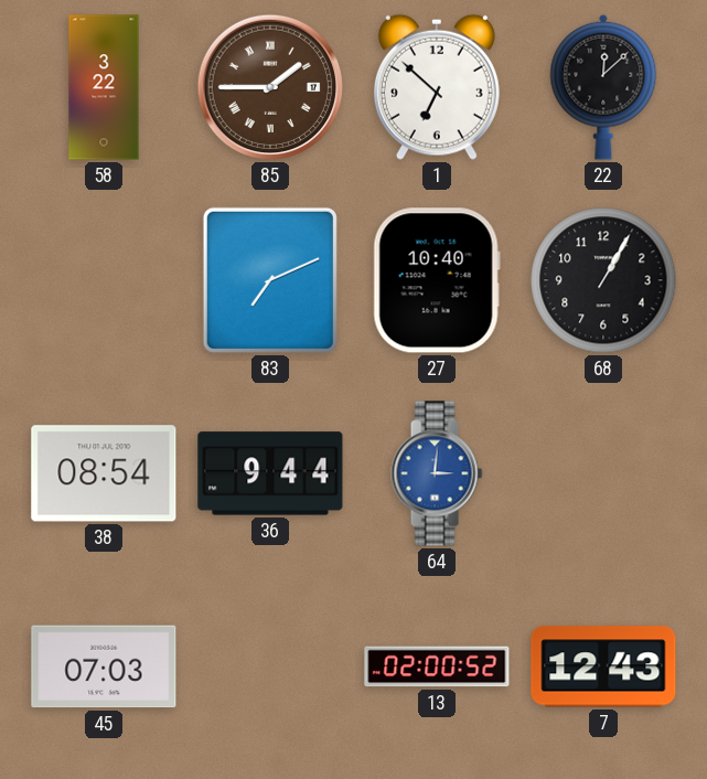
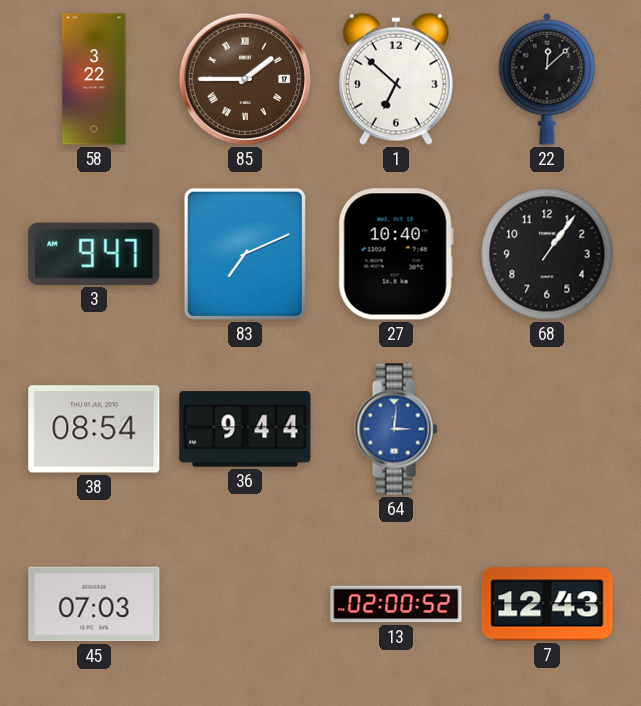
3: none -> 9:47
68: 1:05 -> 1:06
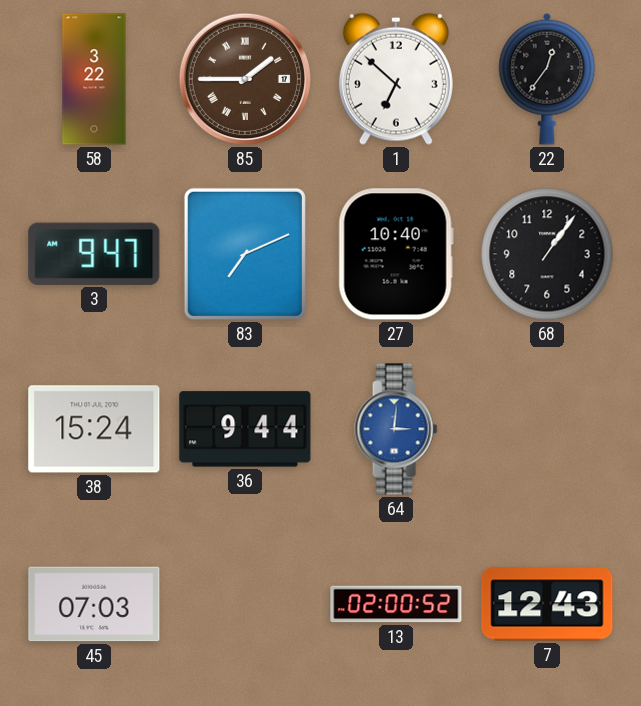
22: 12:08 -> 12:36
38: 08:54 -> 15:24
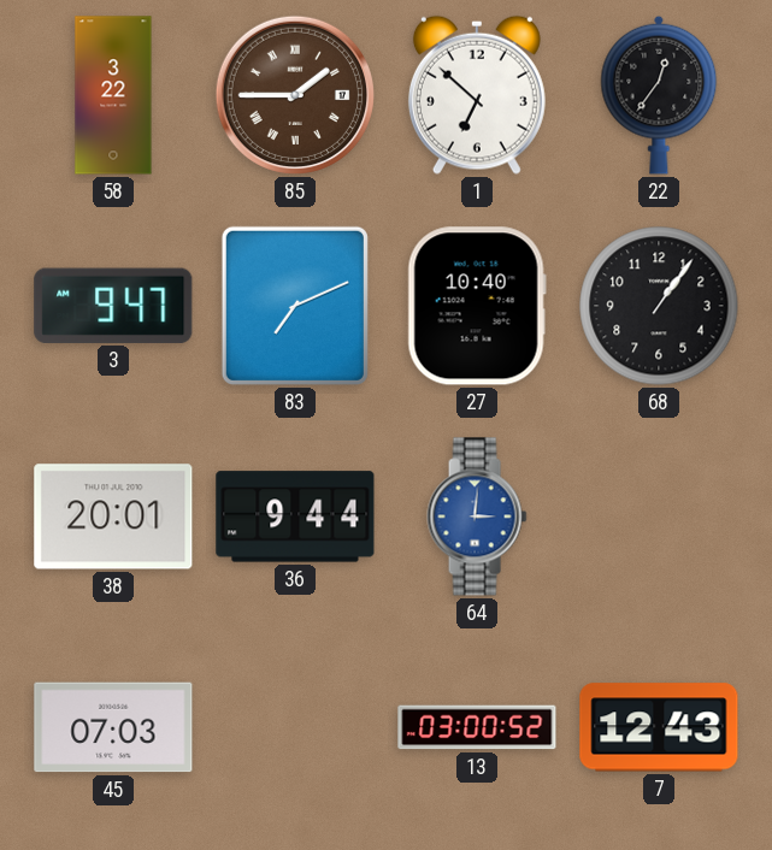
38: 15:24 -> 20:01
13: 02:00 -> 03:00
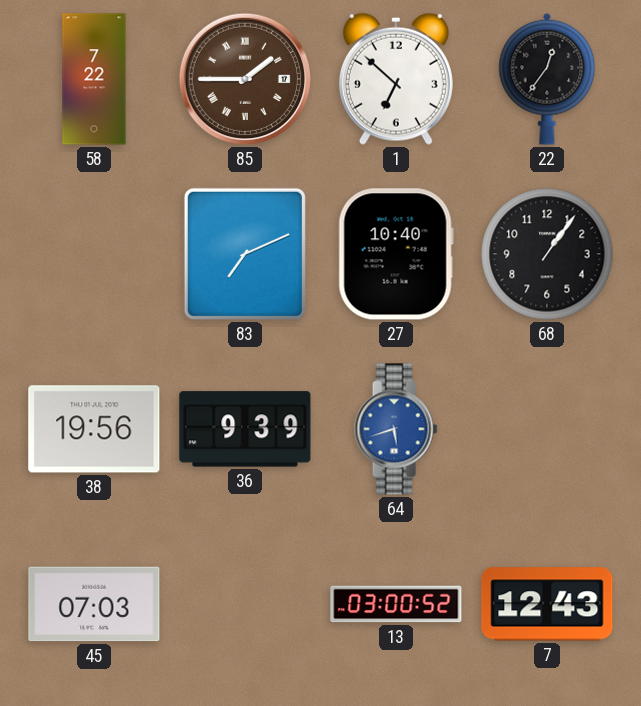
58: 3:22 -> 7:22
3: 9:47 -> none
38: 20:01 -> 19:56
36: 9:44 -> 9:39
64: 3:01 -> 5:42
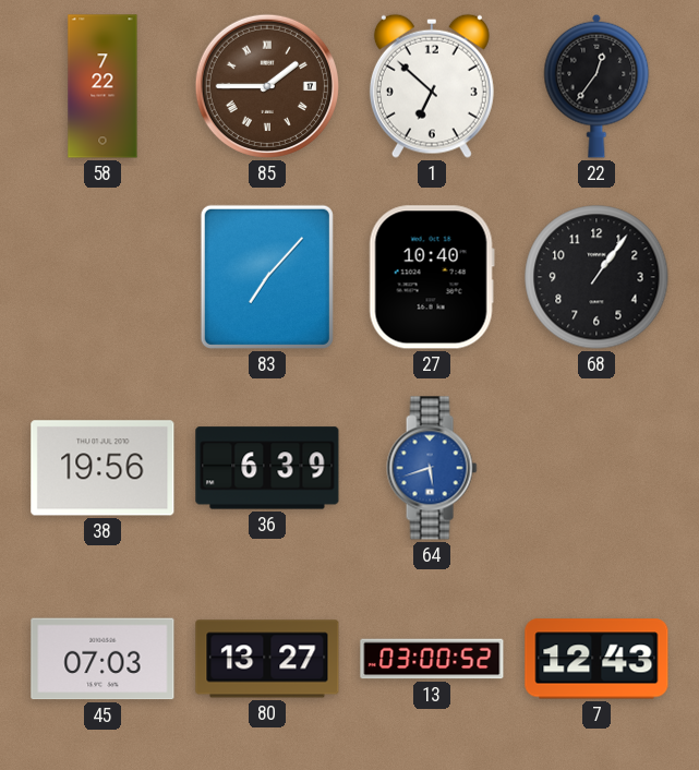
83: 7:11 -> 7:07
36: 9:39 -> 6:39
80: none -> 13:27
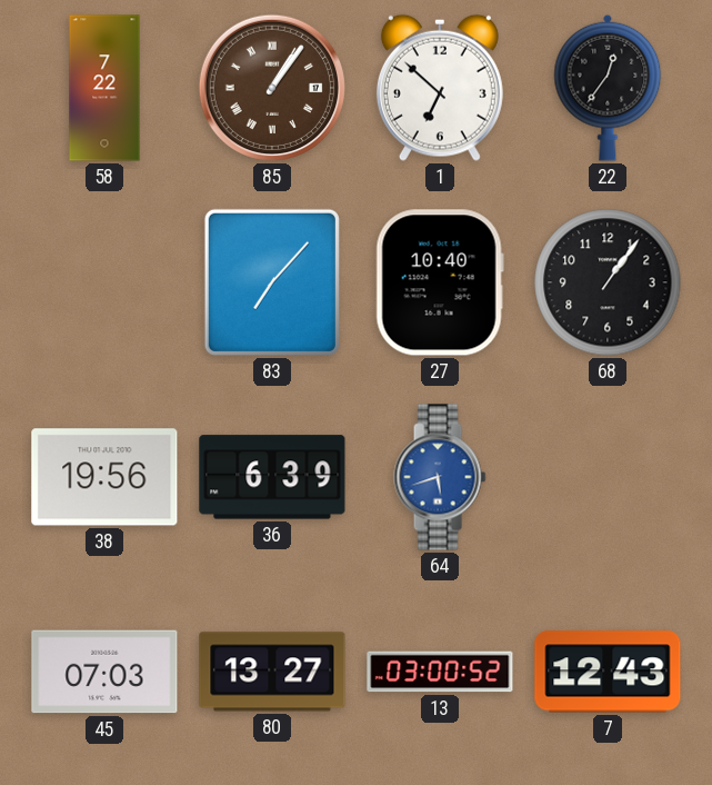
85: 1:45 -> 1:06
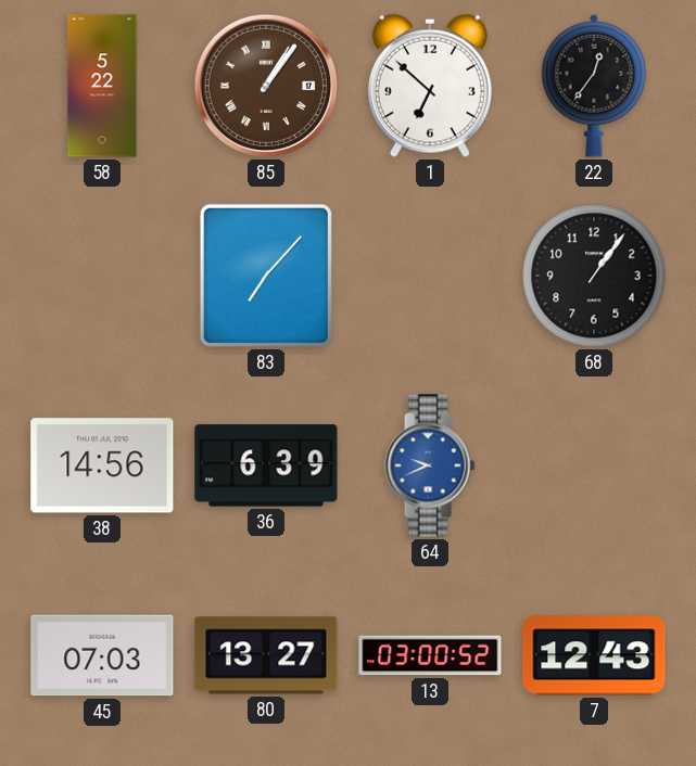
58: 7:22 -> 5:22
27: 10:40 -> none
38: 19:56 -> 14:56
64: 5:42 -> 9:41
